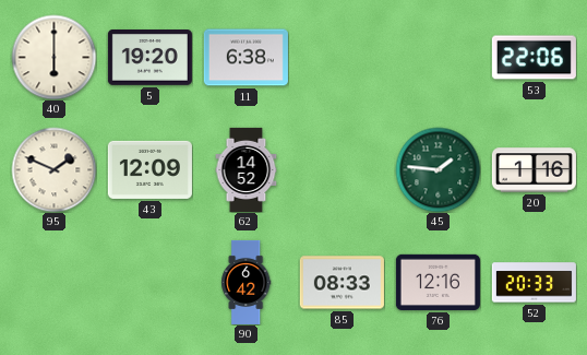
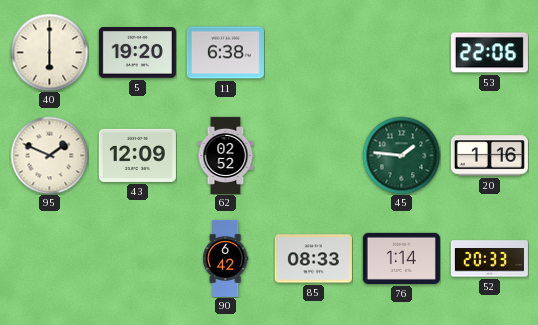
62: 14:52 -> 02:52
76: 12:16 -> 1:14
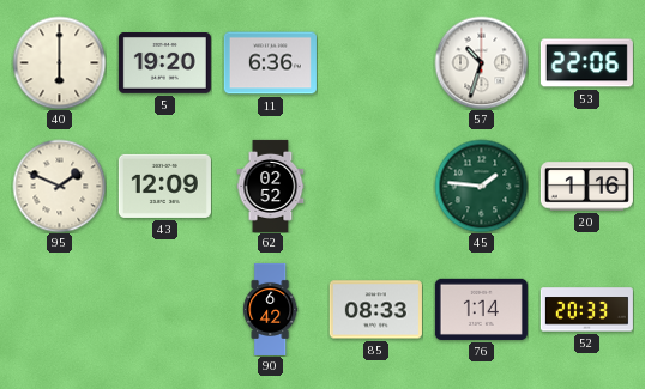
11: 6:38 -> 6:36
57: none -> 10:33
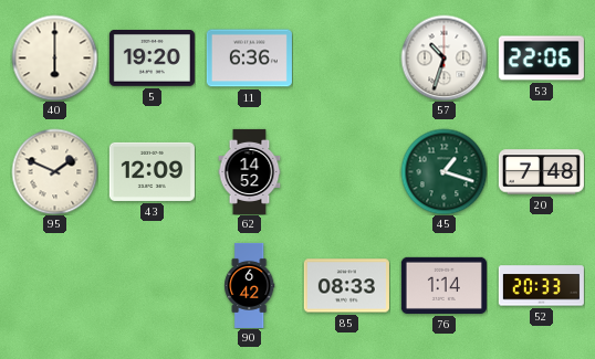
62: 02:52 -> 14:52
45: 1:46 -> 1:18
20: 1:16 -> 7:48
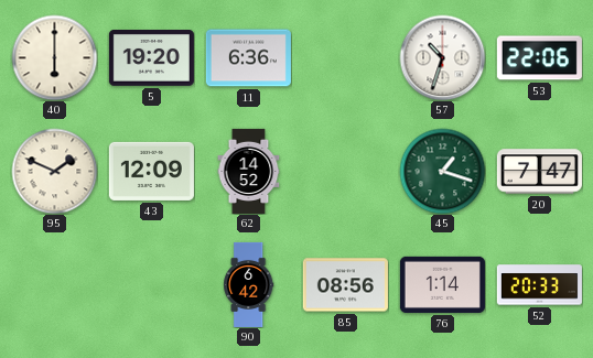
20: 7:48 -> 7:47
85: 08:33 -> 08:56
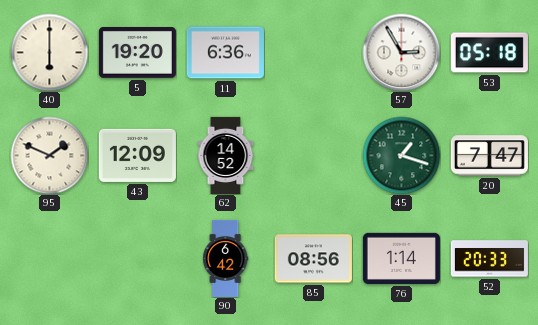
57: 10:33 -> 2:55
53: 22:06 -> 05:18
